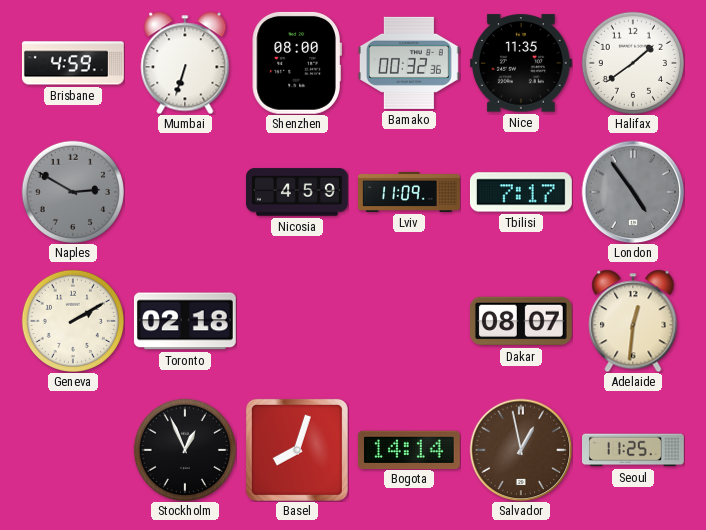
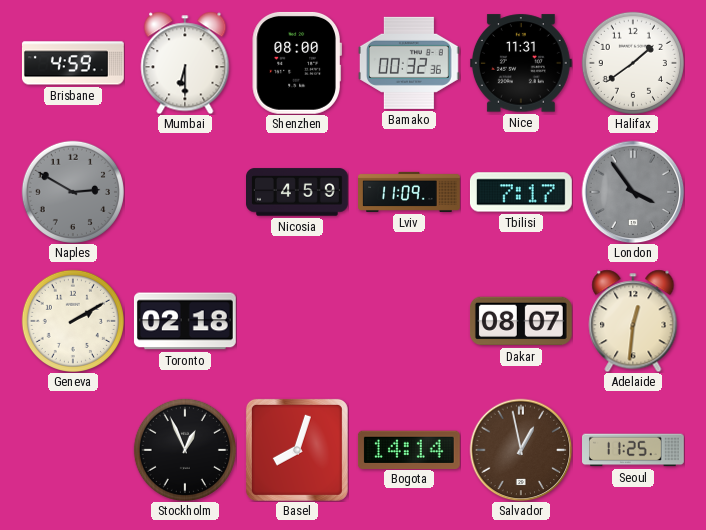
Mumbai: 6:33 -> 6:30
Nice: 11:35 -> 11:31
London: 4:54 -> 3:54
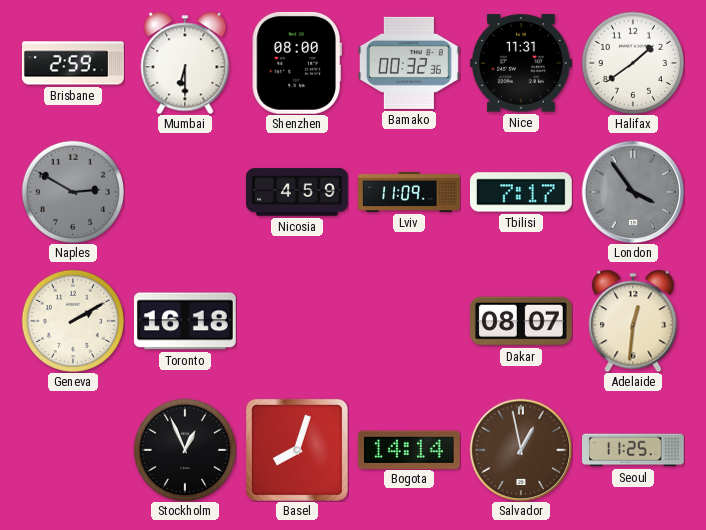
Brisbane: 4:59 -> 2:59
Toronto: 02:18 -> 16:18
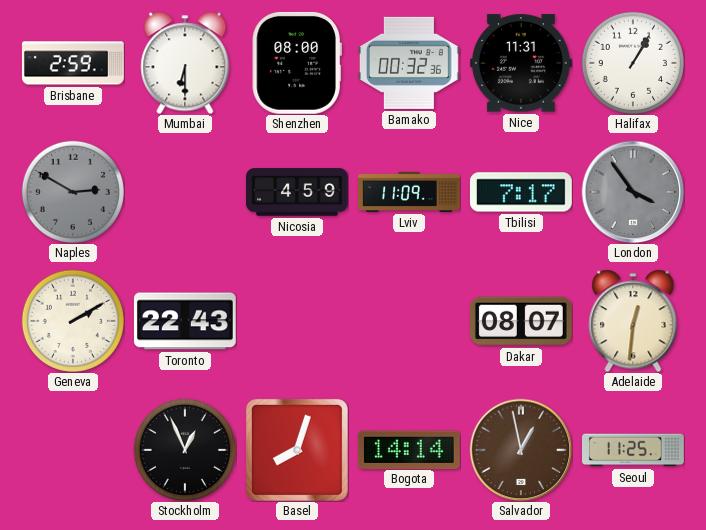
Halifax: 1:39 -> 1:05
Toronto: 16:18 -> 22:43
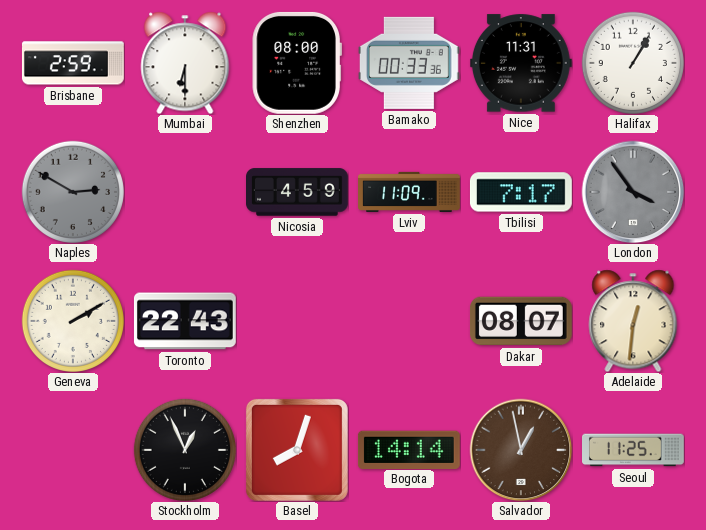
Bamako: 00:32 -> 00:33
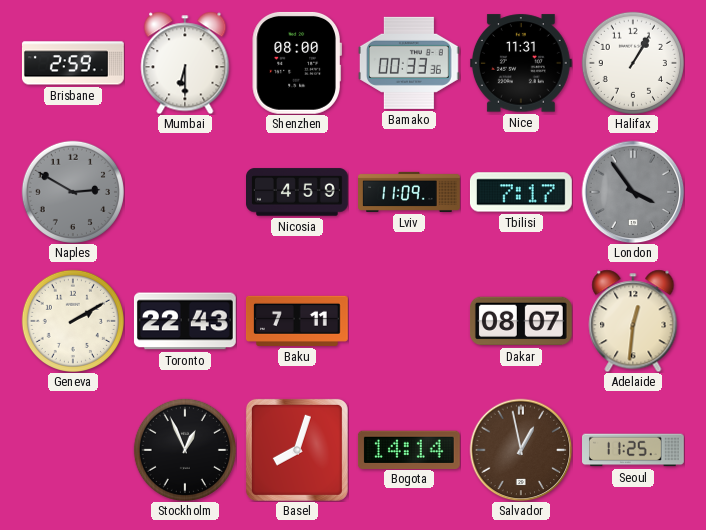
Baku: none -> 7:11
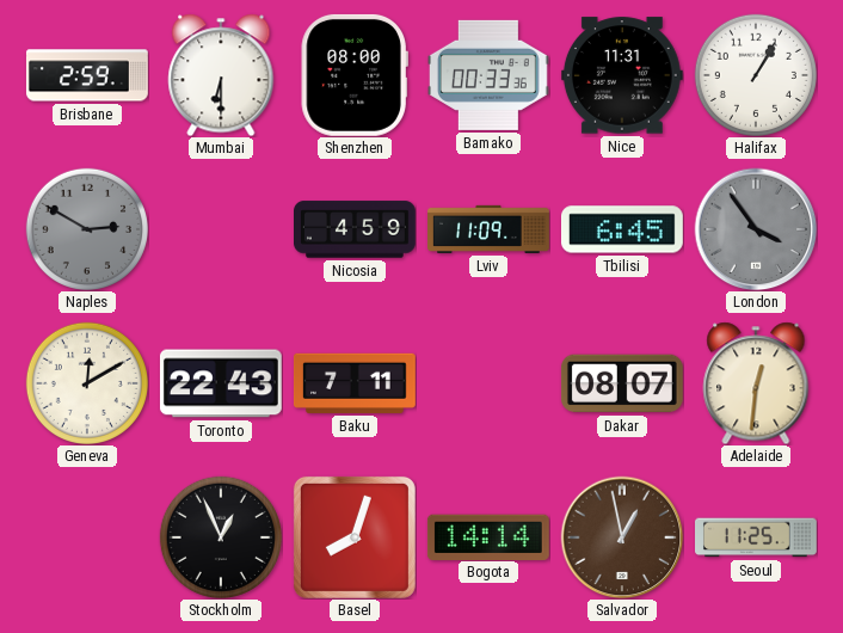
Tbilisi: 7:17 -> 6:45
Geneva: 2:10 -> 12:10
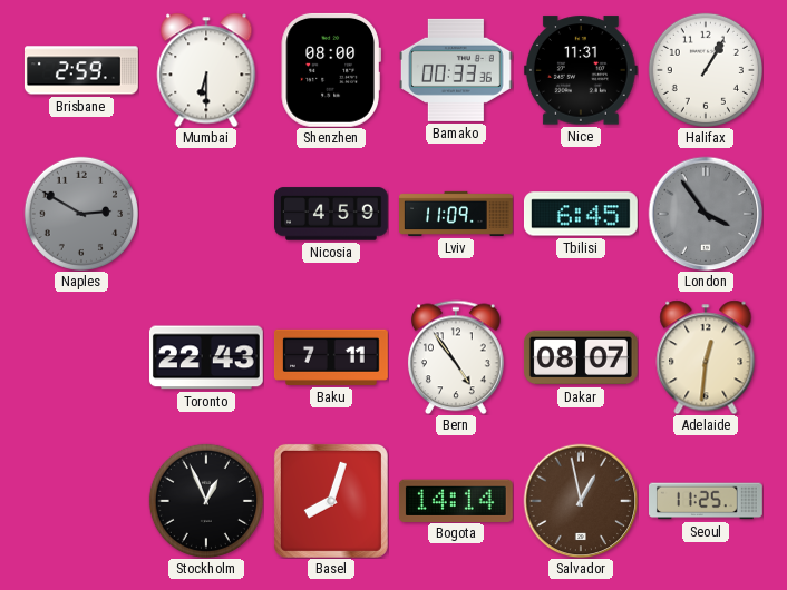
Geneva: 12:10 -> none
Bern: none -> 4:54
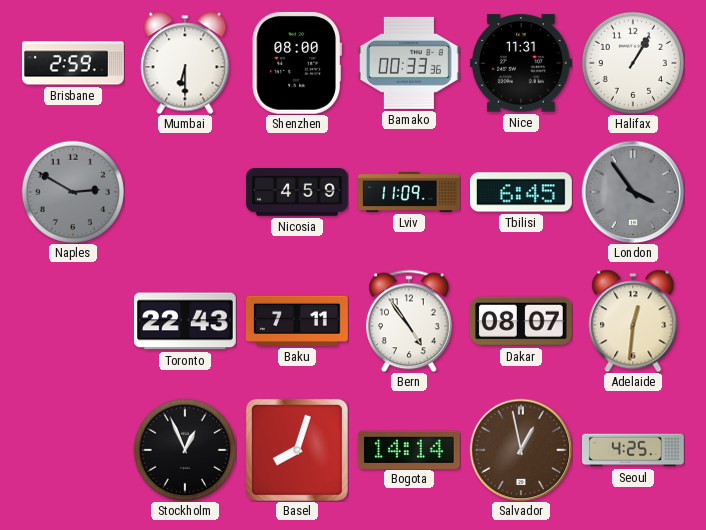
Seoul: 11:25 -> 4:25
